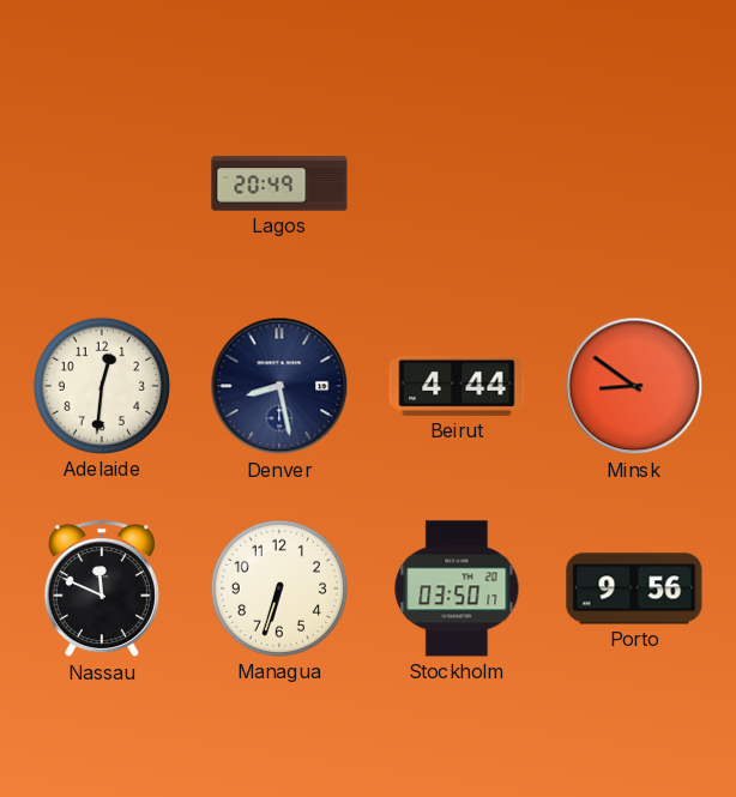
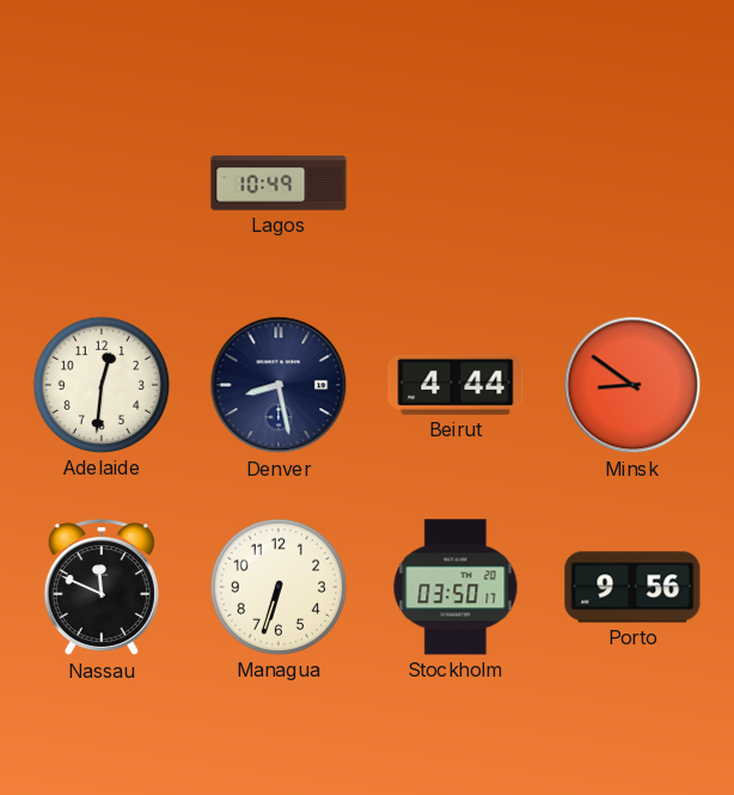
Lagos: 20:49 -> 10:49
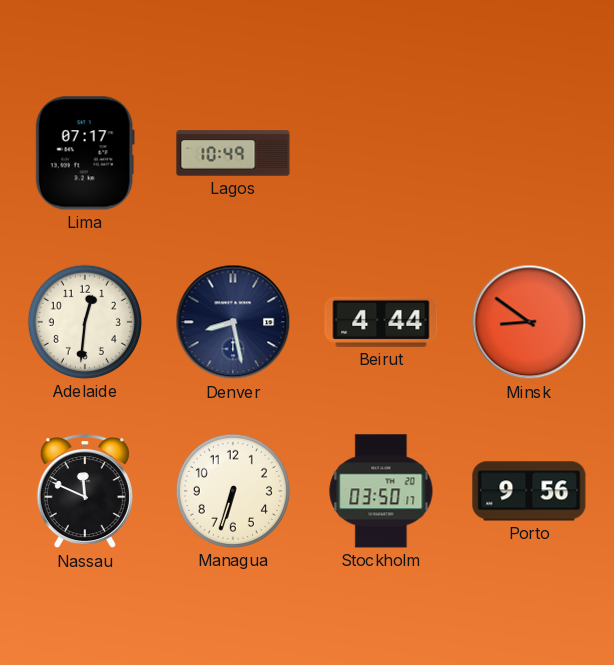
Lima: none -> 07:17
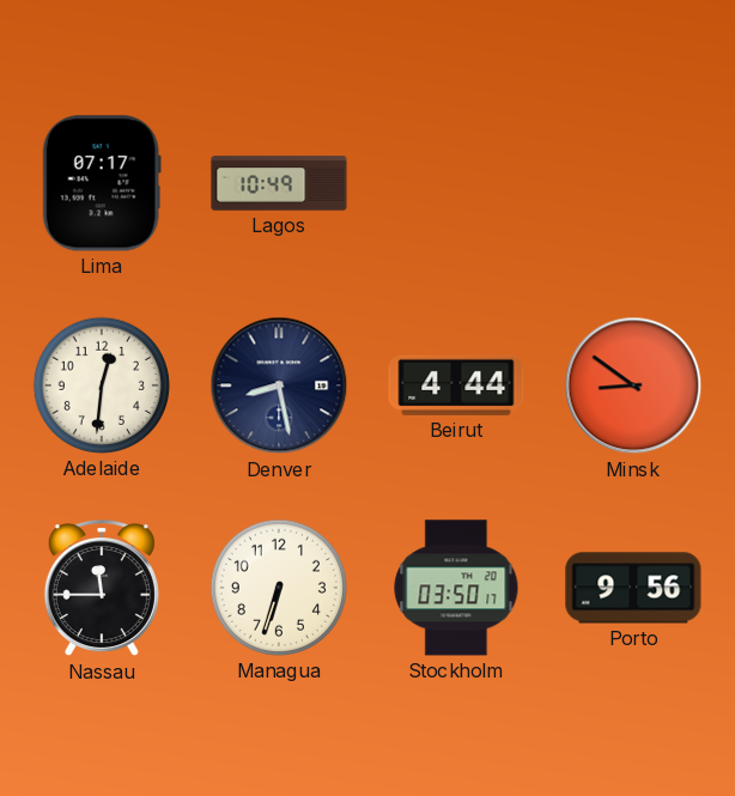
Nassau: 11:49 -> 11:45
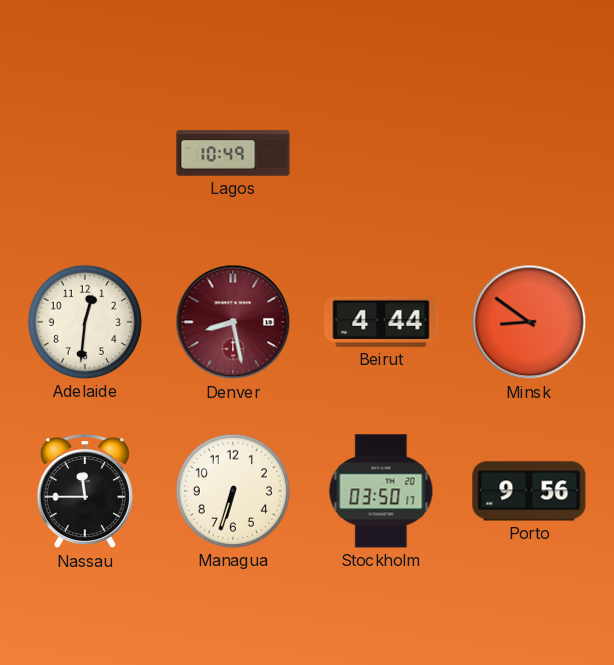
Lima: 07:17 -> none
Denver dial: navy -> burgundy
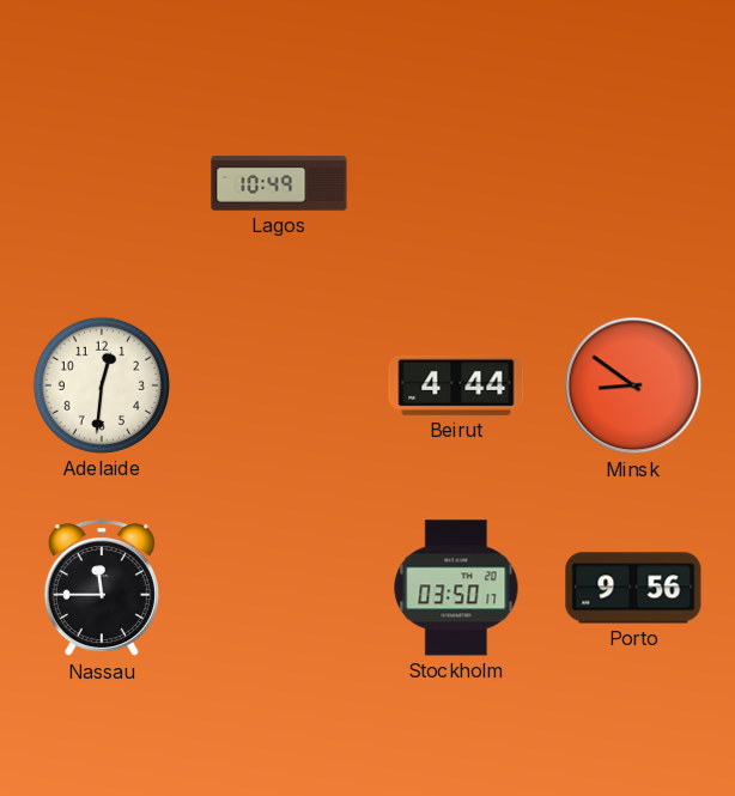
Denver: 8:28 -> none
Managua: 6:33 -> none
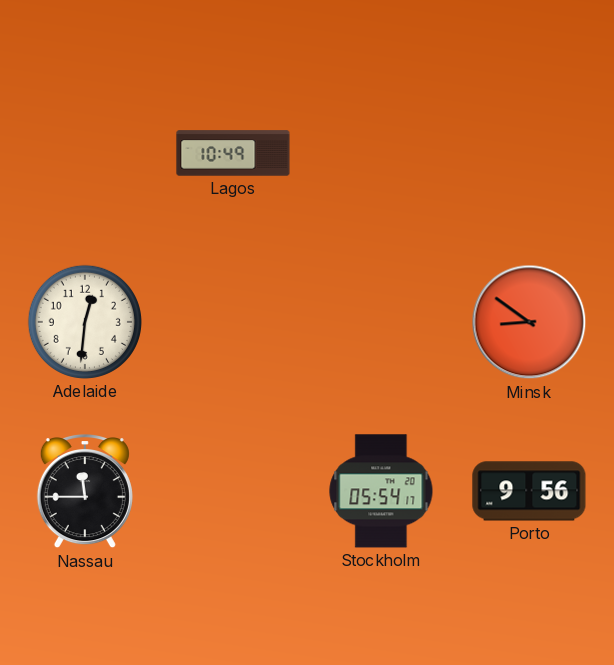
Beirut: 4:44 -> none
Stockholm: 03:50 -> 05:54
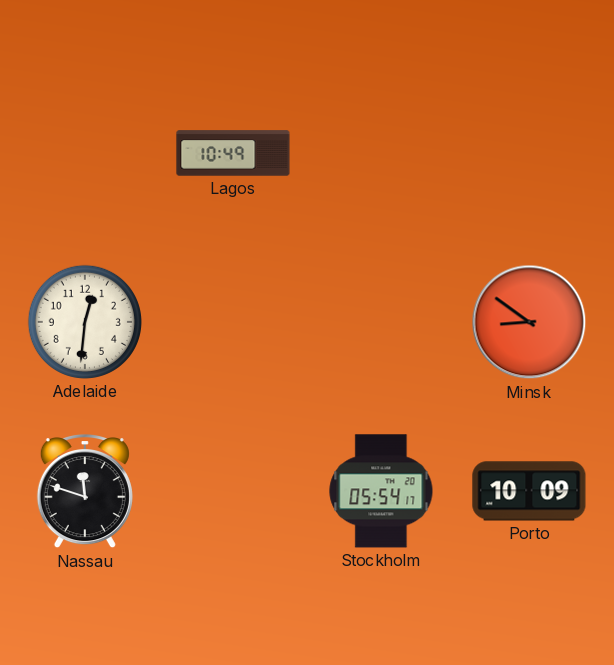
Nassau: 11:45 -> 11:48
Porto: 9:56 -> 10:09
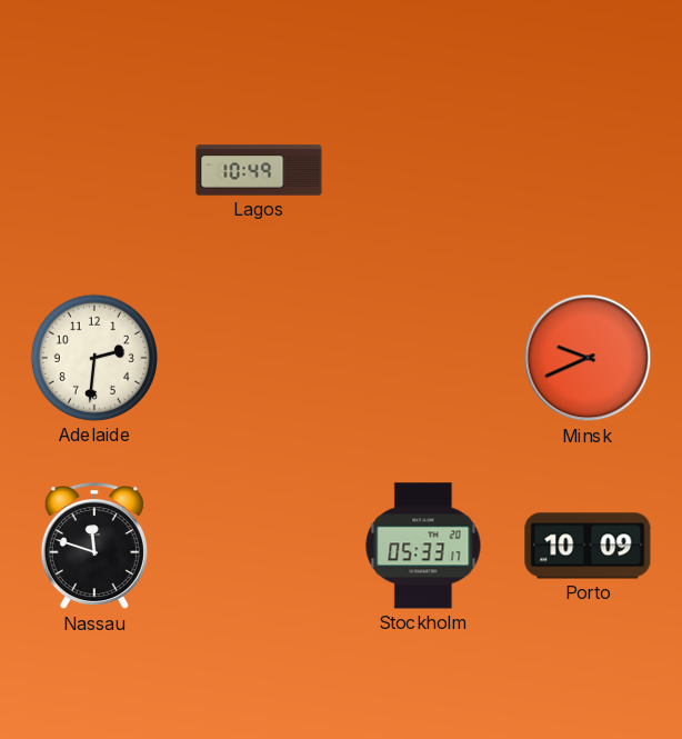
Adelaide: 12:31 -> 2:31
Minsk: 8:51 -> 9:41
Stockholm: 05:54 -> 05:33
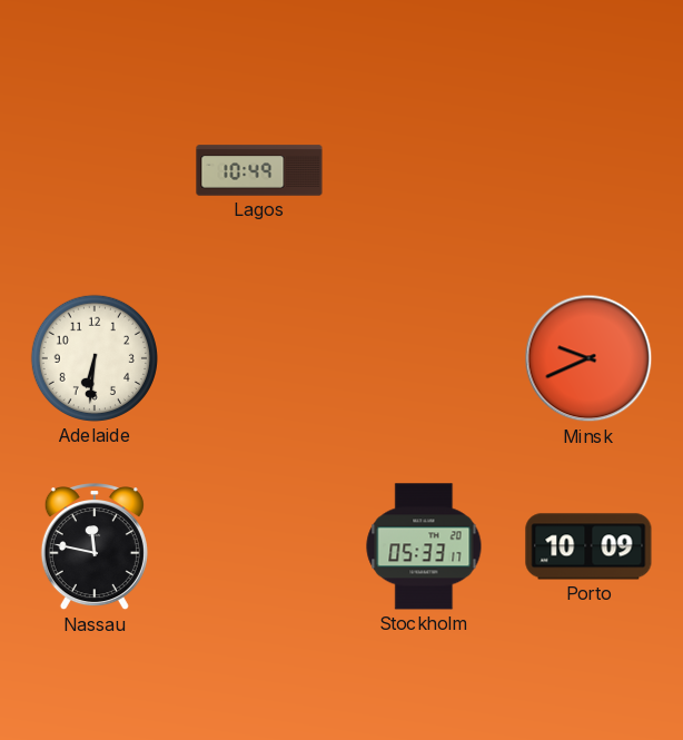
Adelaide: 2:31 -> 6:31
Nassau: 11:48 -> 11:47
